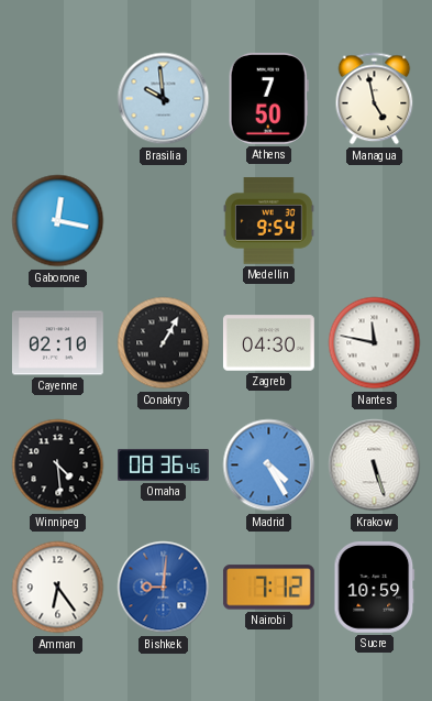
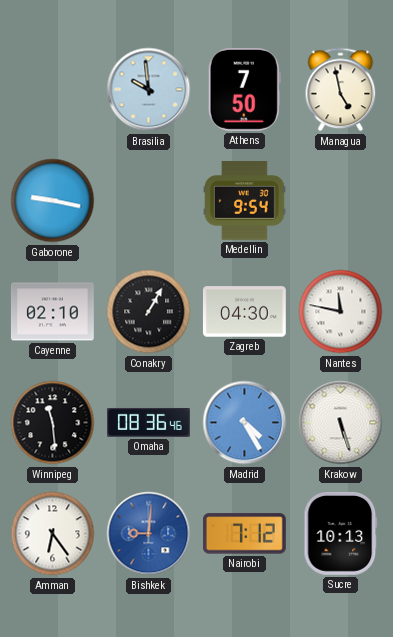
Gaborone: 12:17 -> 9:17
Winnipeg: 4:29 -> 11:29
Sucre: 10:59 -> 10:13
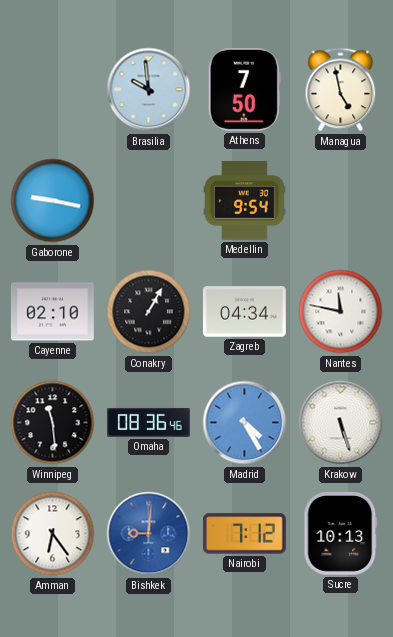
Zagreb: 04:30 -> 04:34
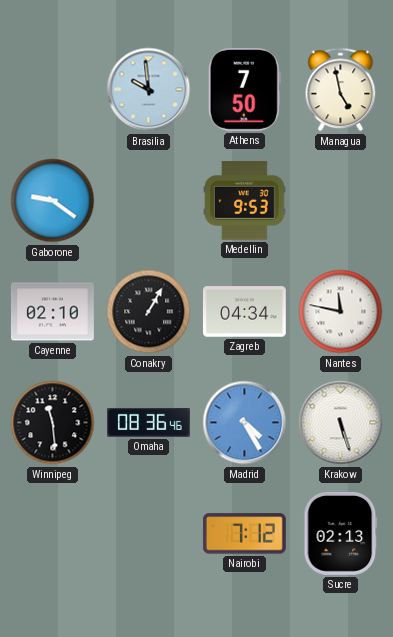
Gaborone: 9:17 -> 9:21
Medellin: 9:54 -> 9:53
Amman: 6:24 -> none
Bishkek: 9:01 -> none
Sucre: 10:13 -> 02:13
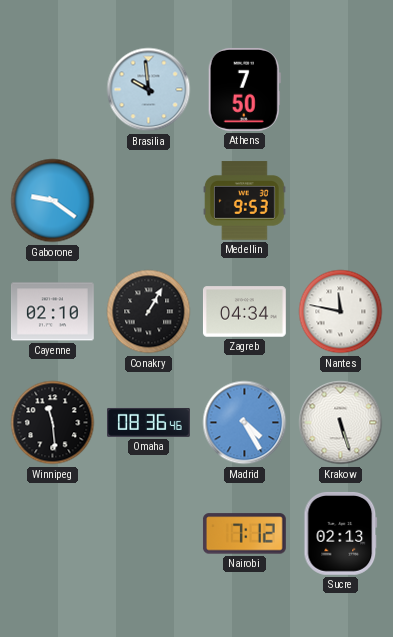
Managua: 4:58 -> none
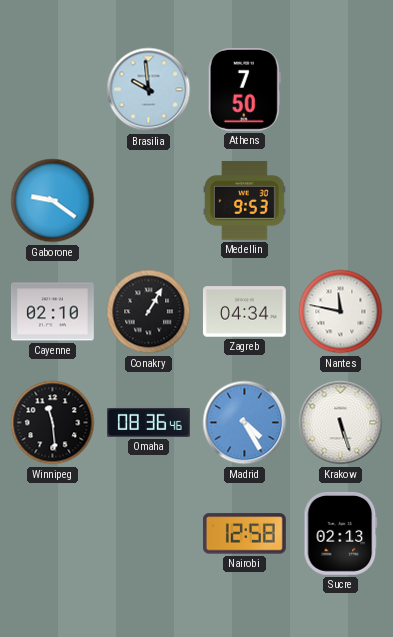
Nairobi: 7:12 -> 12:58
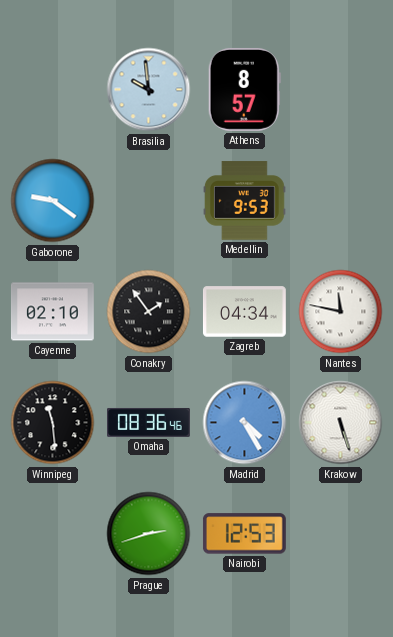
Athens: 7:50 -> 8:57
Conakry: 1:05 -> 1:54
Prague: none -> 2:42
Nairobi: 12:58 -> 12:53
Sucre: 02:13 -> none
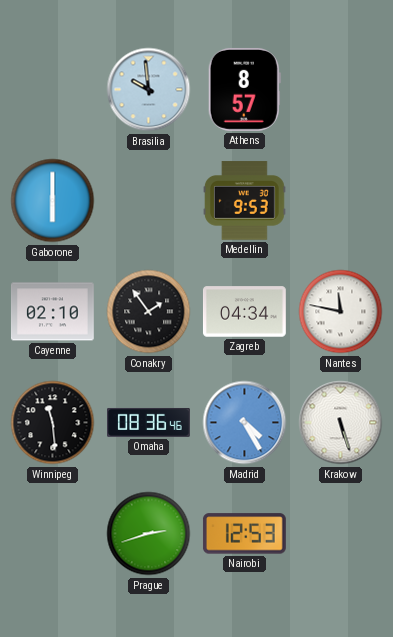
Gaborone: 9:21 -> 6:00
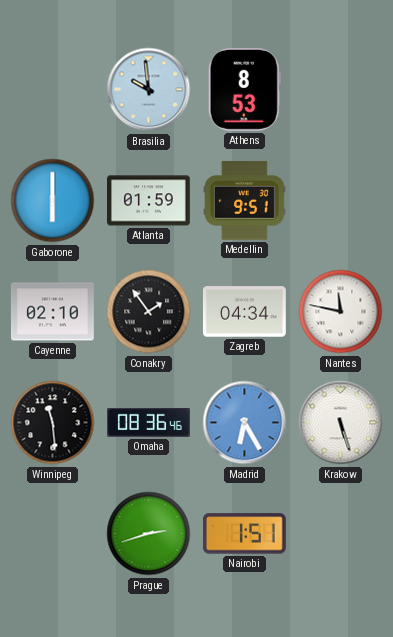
Athens: 8:57 -> 8:53
Atlanta: none -> 01:59
Medellin: 9:53 -> 9:51
Madrid: 4:25 -> 6:25
Nairobi: 12:53 -> 1:51
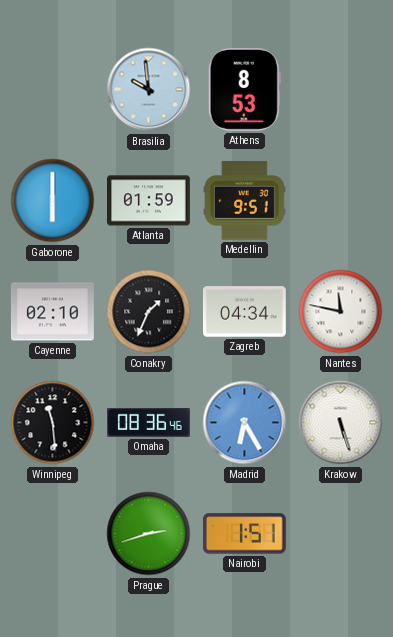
Conakry: 1:54 -> 1:34
